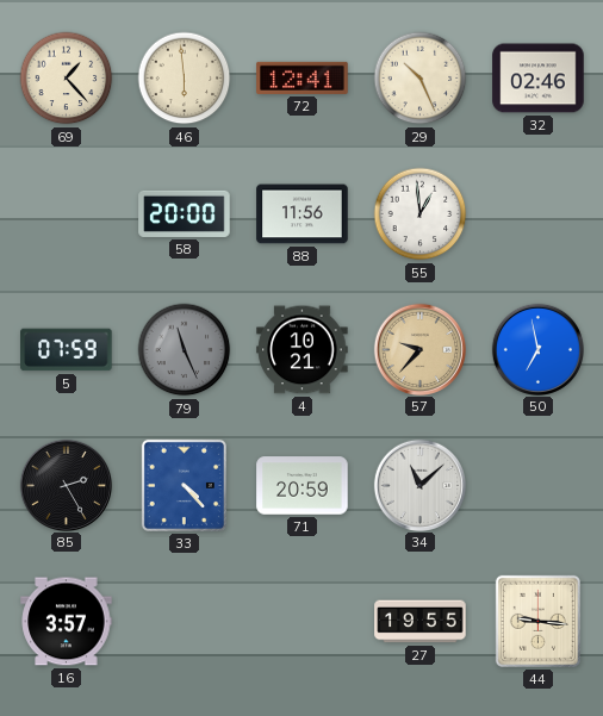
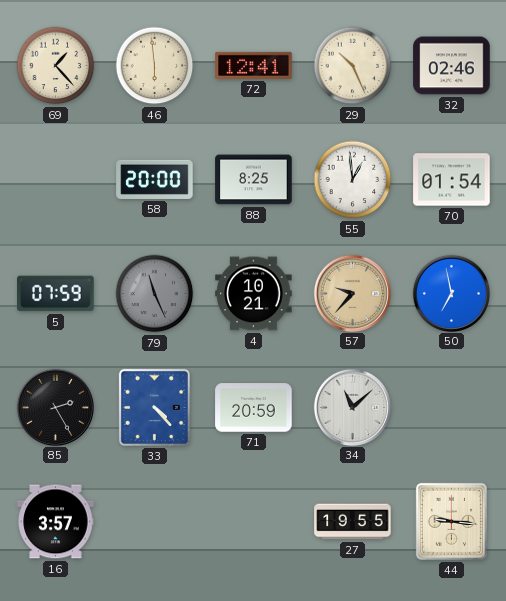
88: 11:56 -> 8:25
70: none -> 01:54
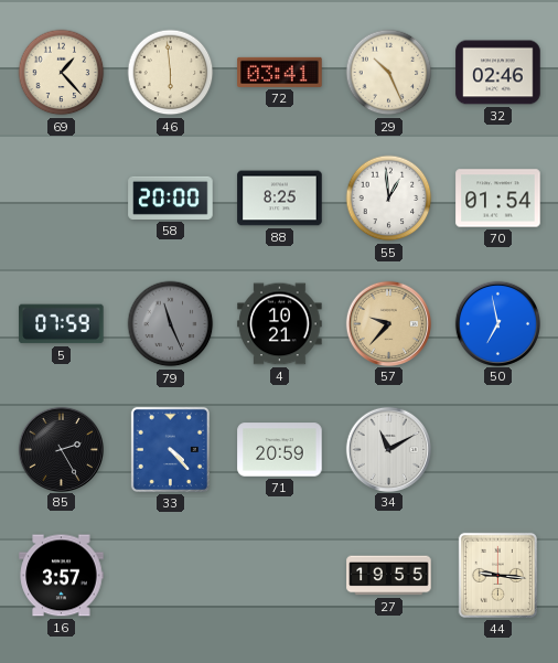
72: 12:41 -> 03:41
34: 11:08 -> 11:10
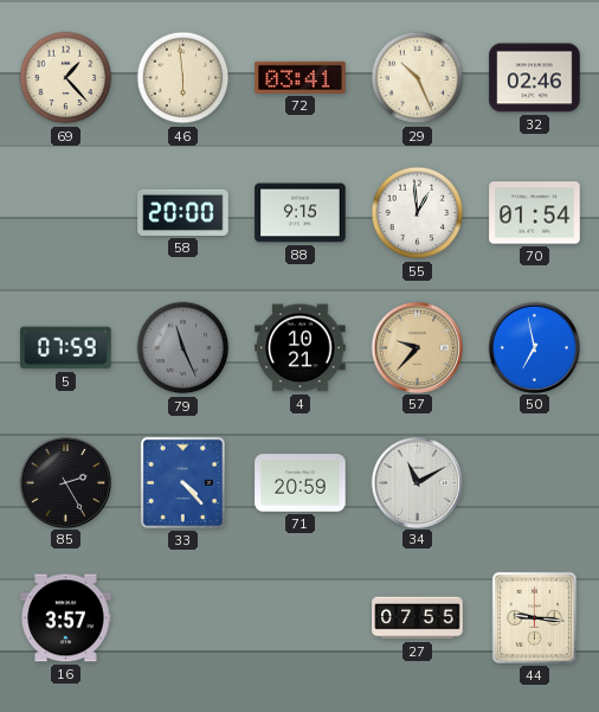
88: 8:25 -> 9:15
27: 19:55 -> 07:55
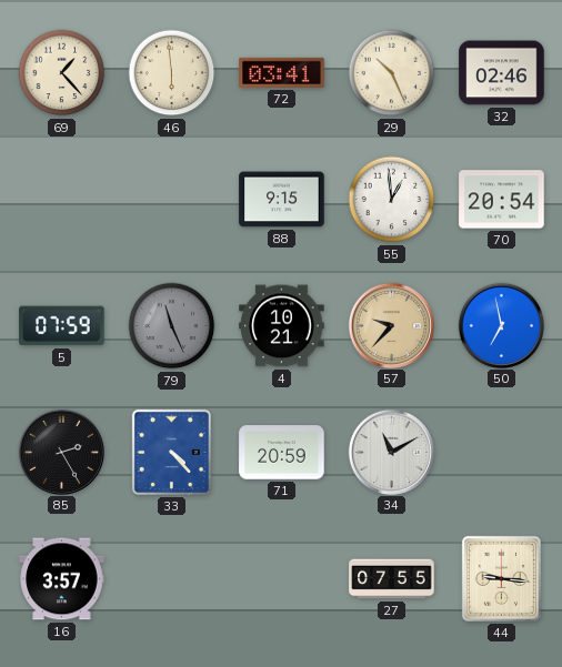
58: 20:00 -> none
70: 01:54 -> 20:54
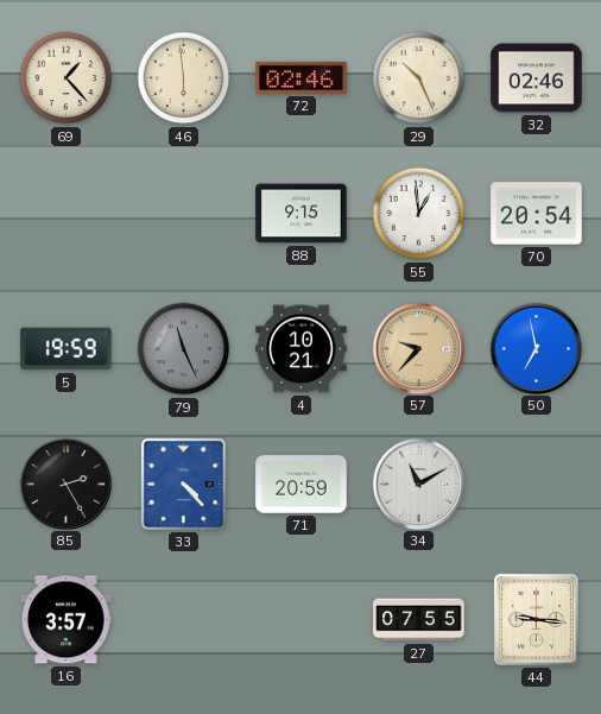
72: 03:41 -> 02:46
5: 07:59 -> 19:59
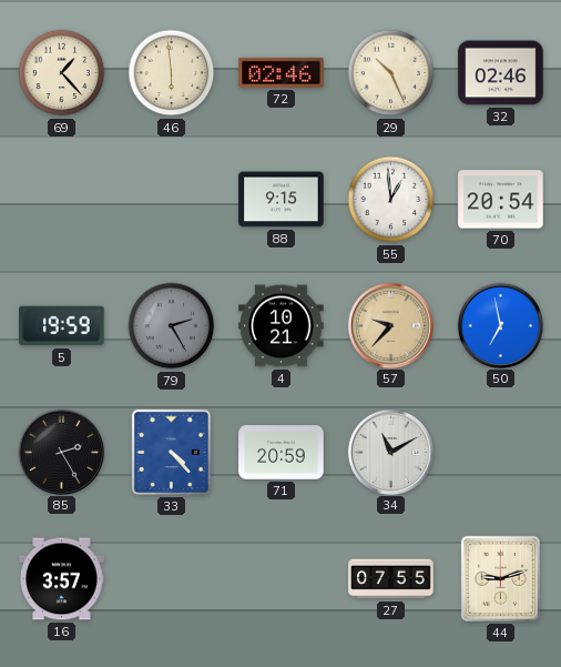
79: 11:26 -> 2:25
44: 9:16 -> 9:12
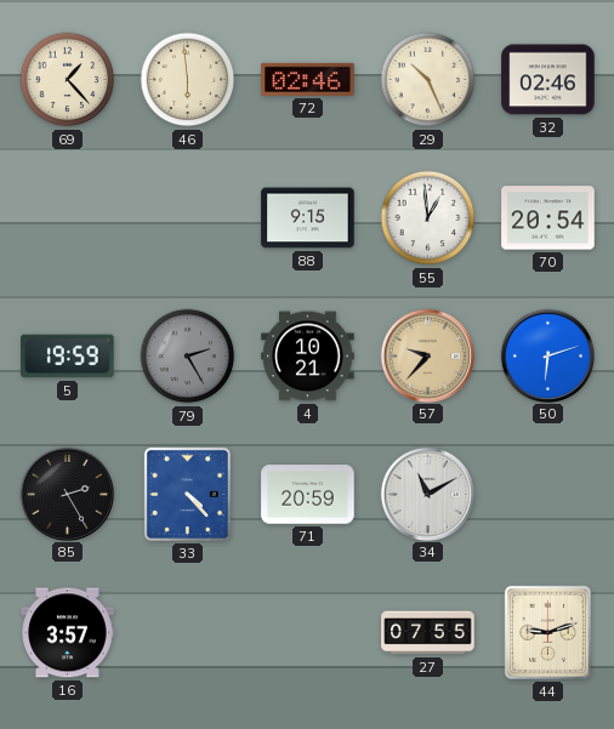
50: 6:58 -> 6:12
